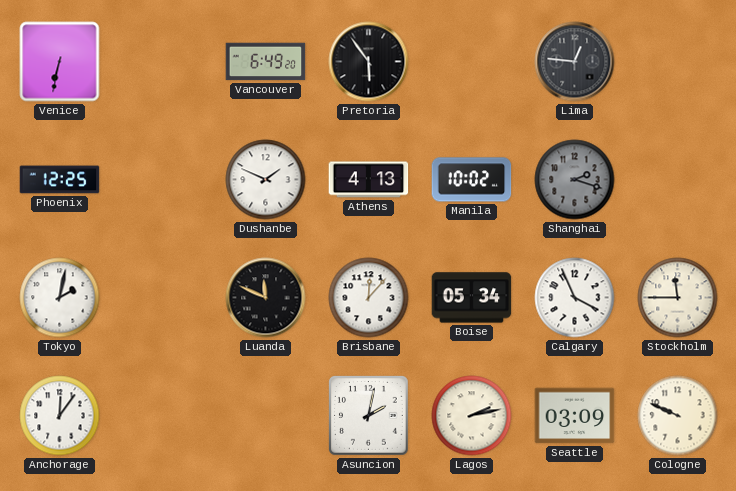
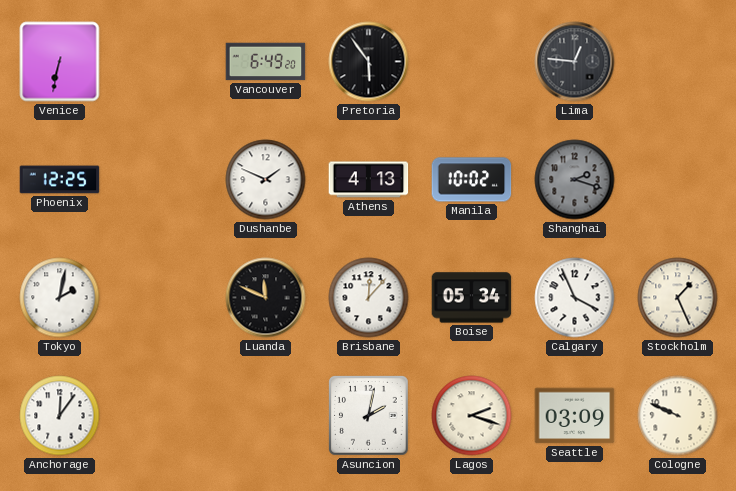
Stockholm: 11:45 -> 1:26
Lagos: 2:13 -> 2:18
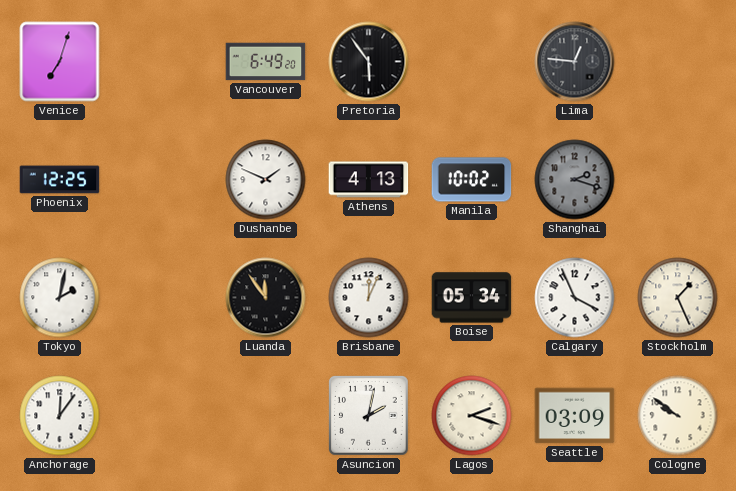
Venice: 6:32 -> 7:03
Luanda: 11:49 -> 11:54
Brisbane: 12:07 -> 12:04
Cologne: 9:49 -> 9:51
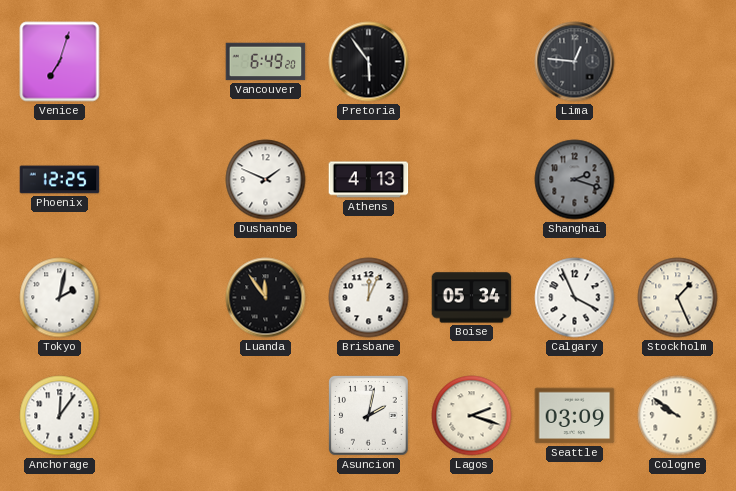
Manila: 10:02 -> none
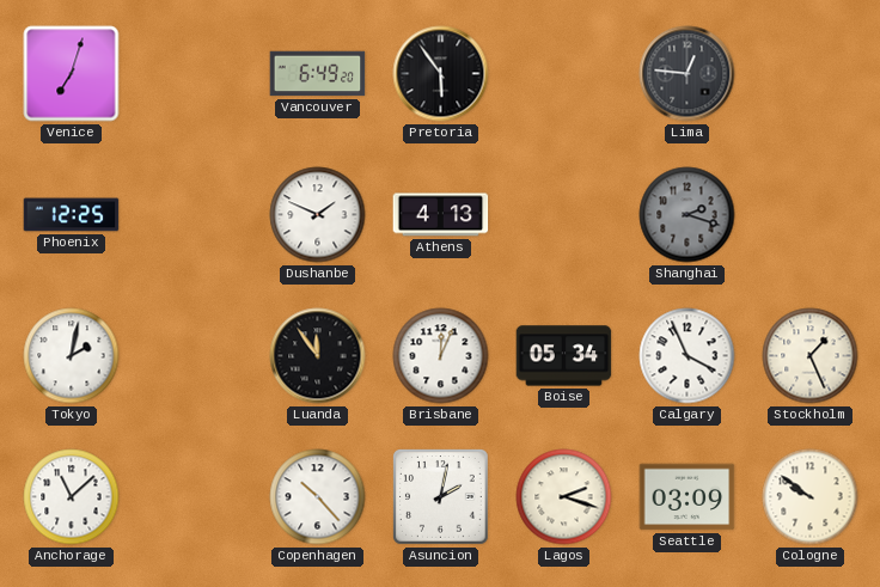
Anchorage: 12:06 -> 11:08
Copenhagen: none -> 10:23
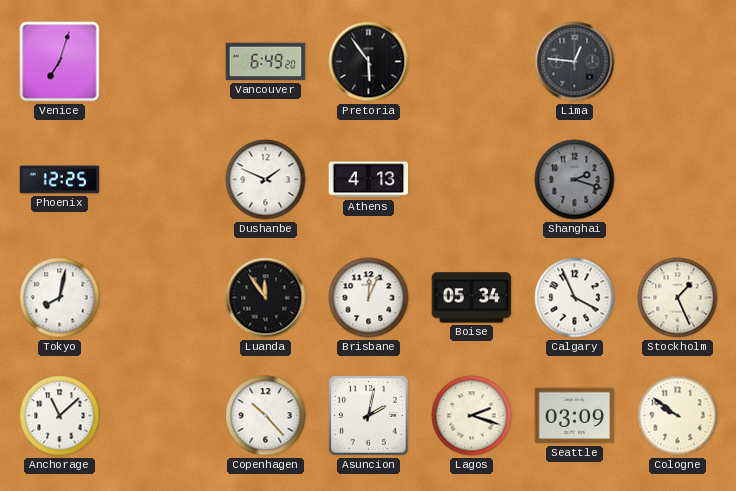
Tokyo: 2:02 -> 8:02
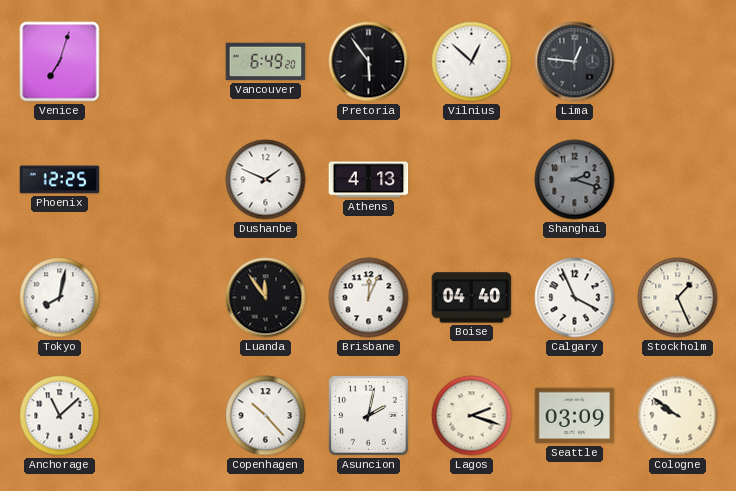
Vilnius: none -> 12:52
Boise: 05:34 -> 04:40
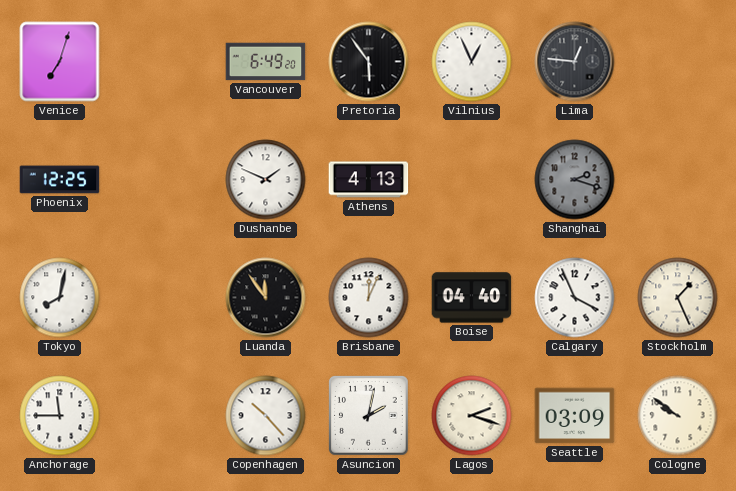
Vilnius: 12:52 -> 12:56
Anchorage: 11:08 -> 11:45
